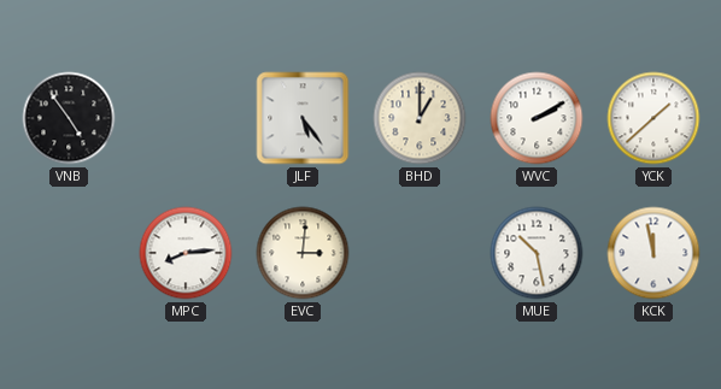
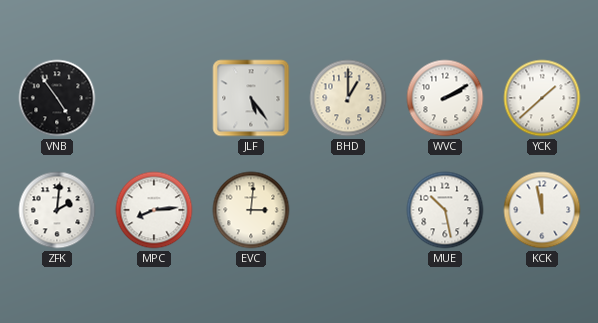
ZFK: none -> 2:01
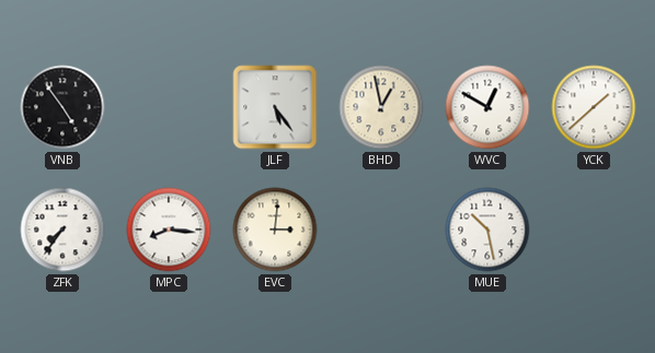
BHD: 1:00 -> 12:58
WVC: 2:10 -> 12:50
ZFK: 2:01 -> 7:36
MPC: 8:14 -> 8:16
KCK: 11:58 -> none
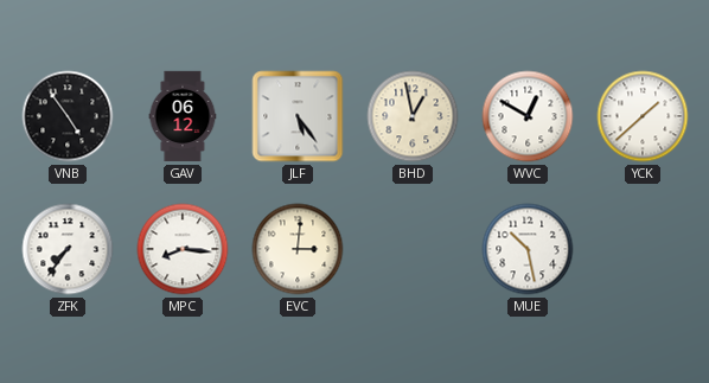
GAV: none -> 06:12
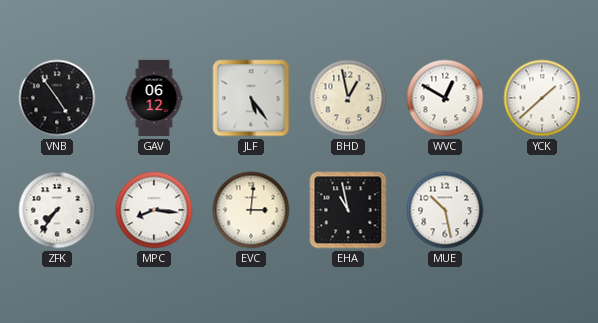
EHA: none -> 10:58
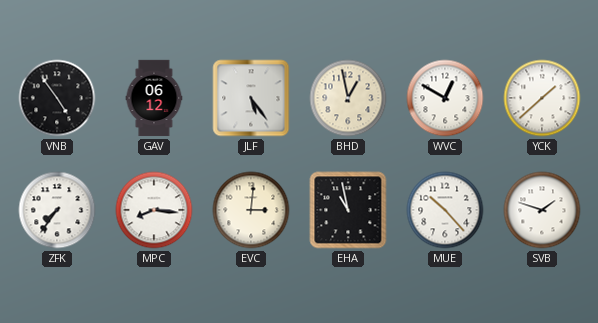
MUE: 10:28 -> 10:23
SVB: none -> 1:48
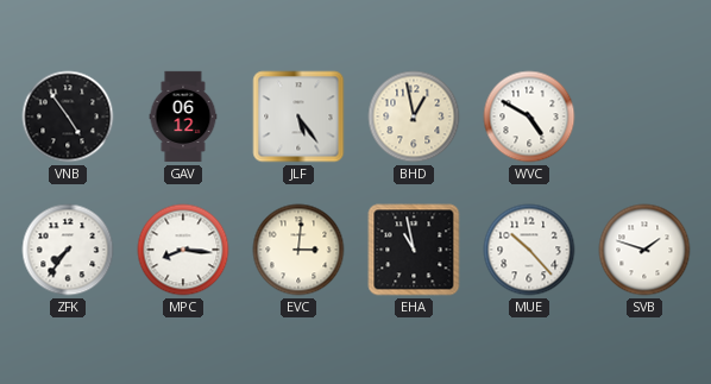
WVC: 12:50 -> 4:50
YCK: 1:38 -> none
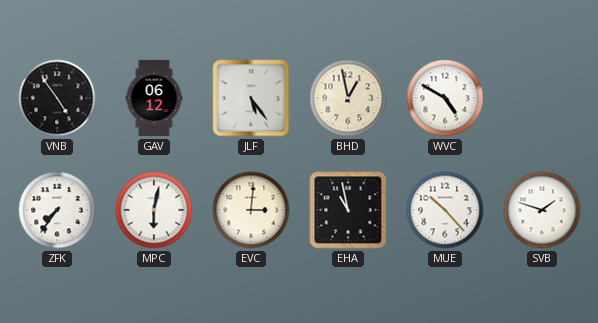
MPC: 8:16 -> 6:02
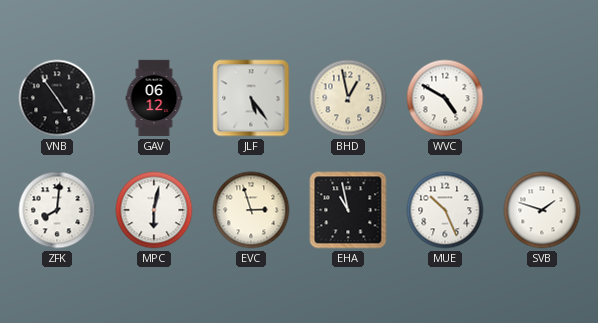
ZFK: 7:36 -> 8:01
EVC: 3:01 -> 2:57
MUE: 10:23 -> 10:26
